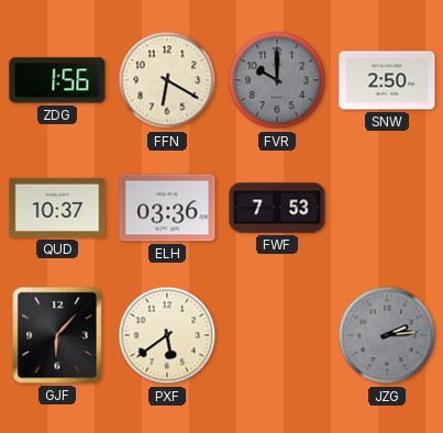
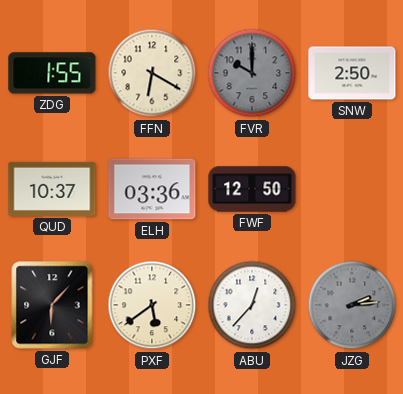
ZDG: 1:56 -> 1:55
FWF: 7:53 -> 12:50
ABU: none -> 12:37
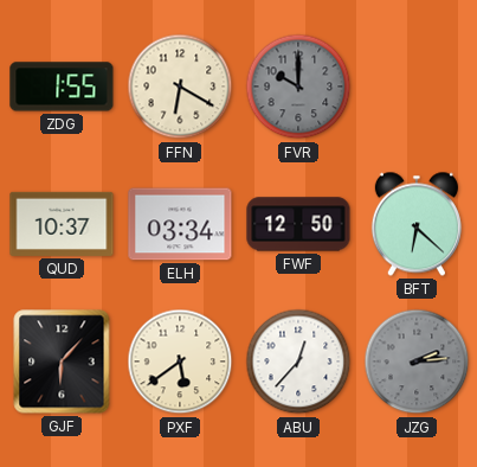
SNW: 2:50 -> none
ELH: 03:36 -> 03:34
BFT: none -> 6:22
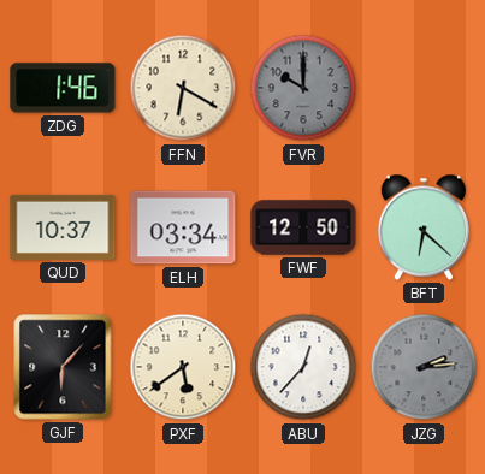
ZDG: 1:55 -> 1:46
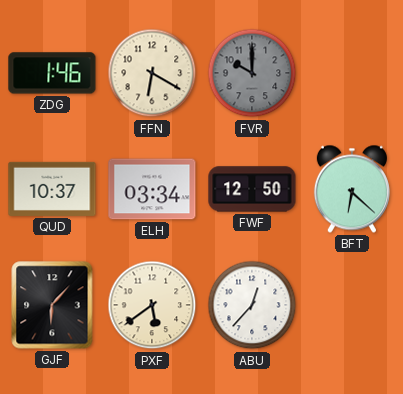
JZG: 2:14 -> none
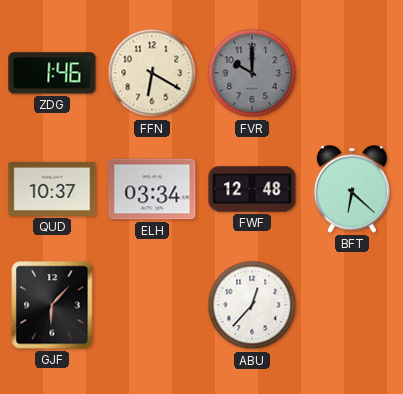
FWF: 12:50 -> 12:48
PXF: 5:39 -> none
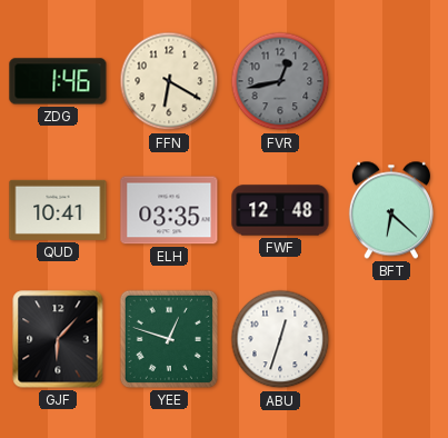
FVR: 10:00 -> 12:43
QUD: 10:37 -> 10:41
ELH: 03:34 -> 03:35
YEE: none -> 12:48
ABU: 12:37 -> 12:33
